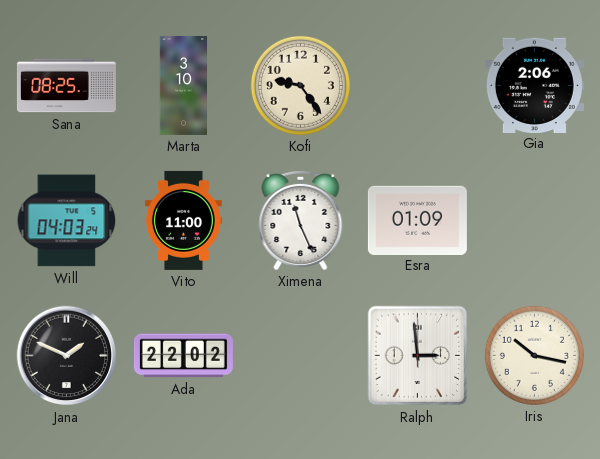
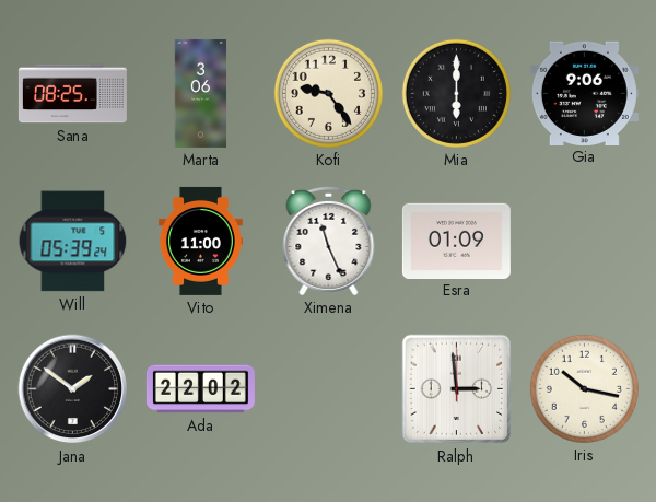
Marta: 3:10 -> 3:06
Mia: none -> 6:00
Gia: 2:06 -> 9:06
Will: 04:03 -> 05:39
Jana: 1:49 -> 1:51
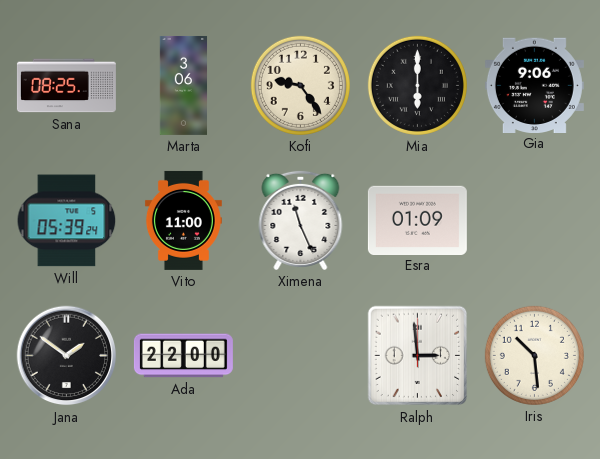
Ada: 22:02 -> 22:00
Iris: 10:17 -> 10:29
